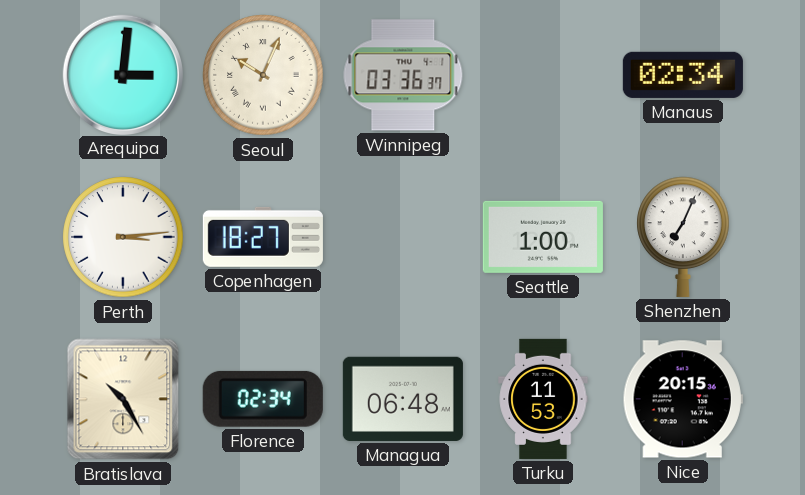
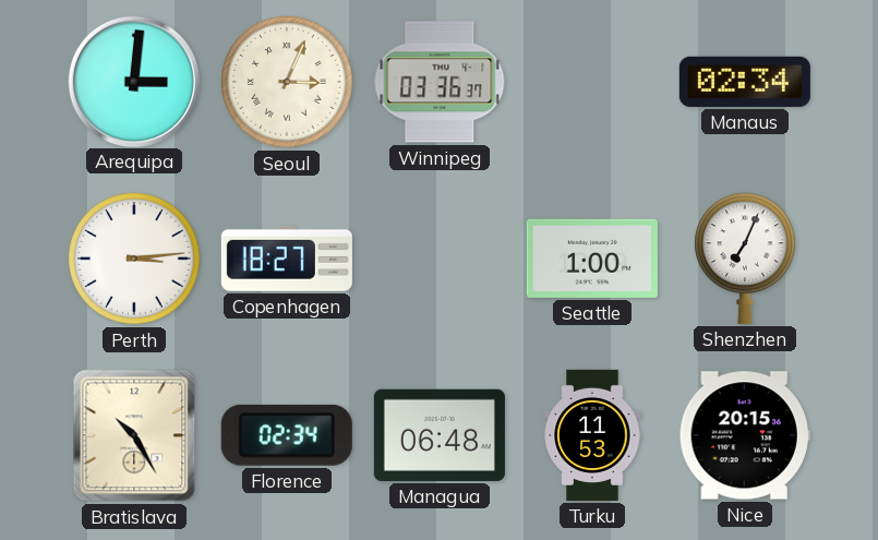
Seoul: 10:04 -> 3:04
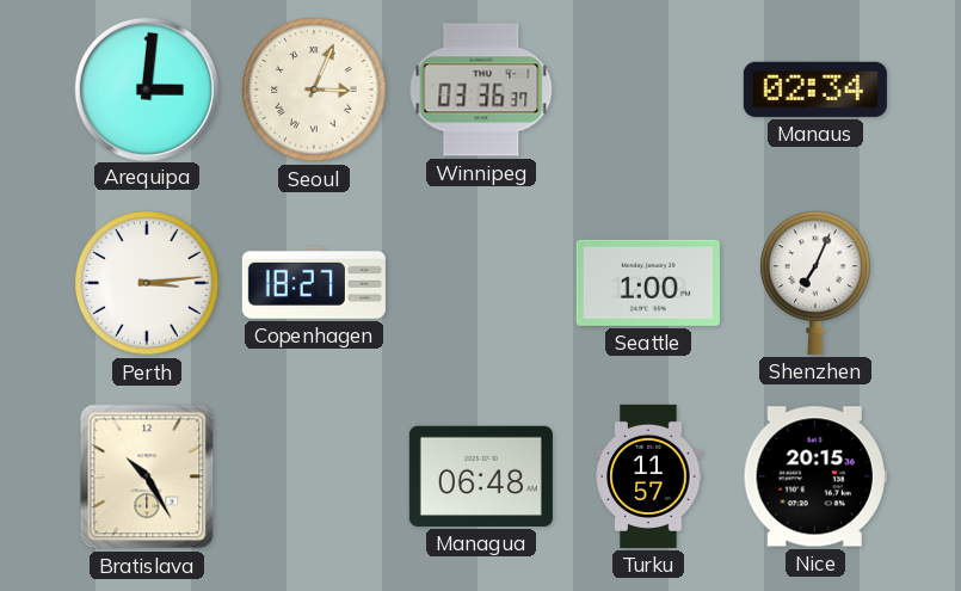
Florence: 02:34 -> none
Turku: 11:53 -> 11:57
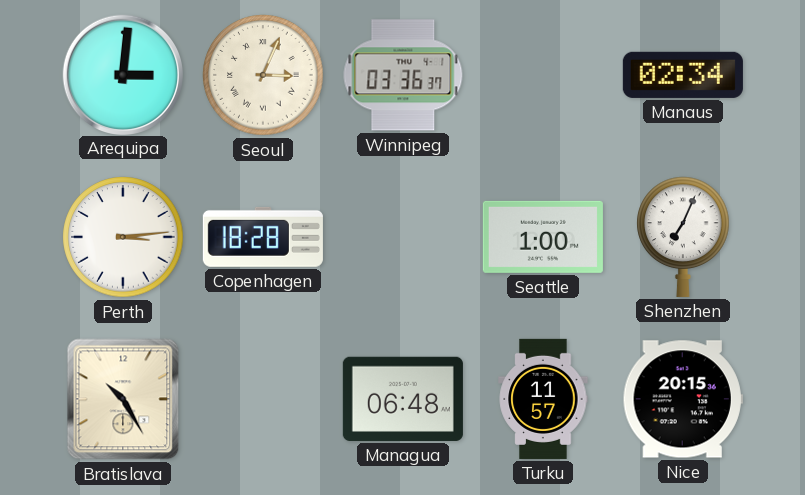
Copenhagen: 18:27 -> 18:28
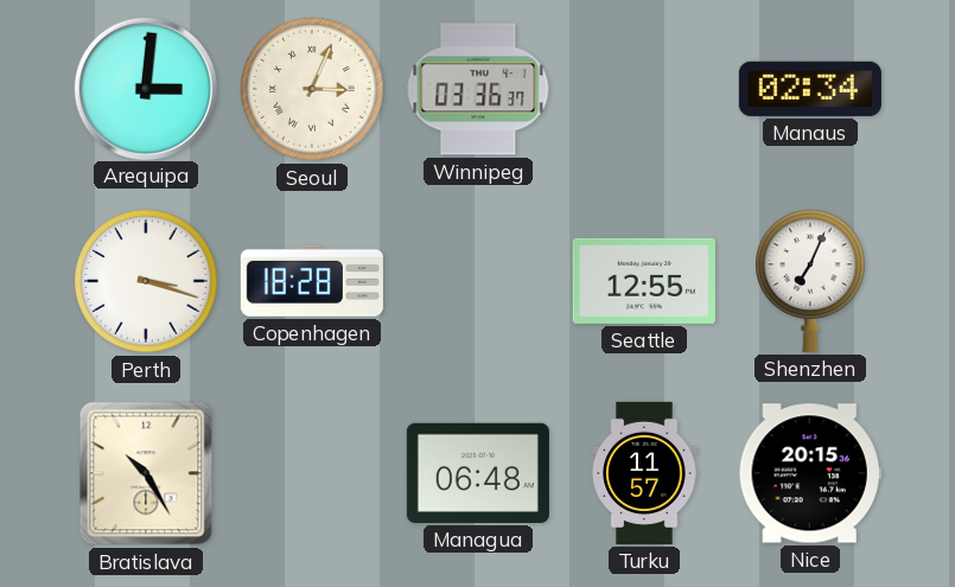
Perth: 3:14 -> 3:18
Seattle: 1:00 -> 12:55
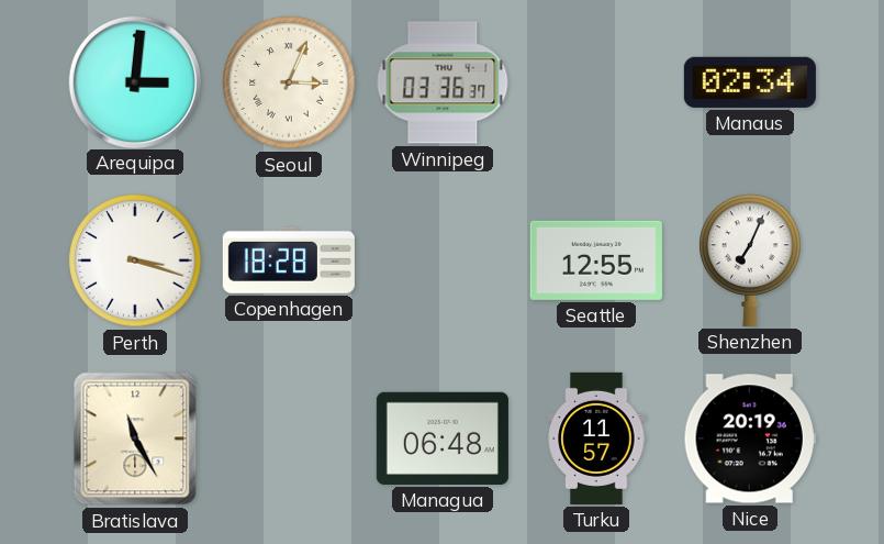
Bratislava: 10:25 -> 11:25
Nice: 20:15 -> 20:19
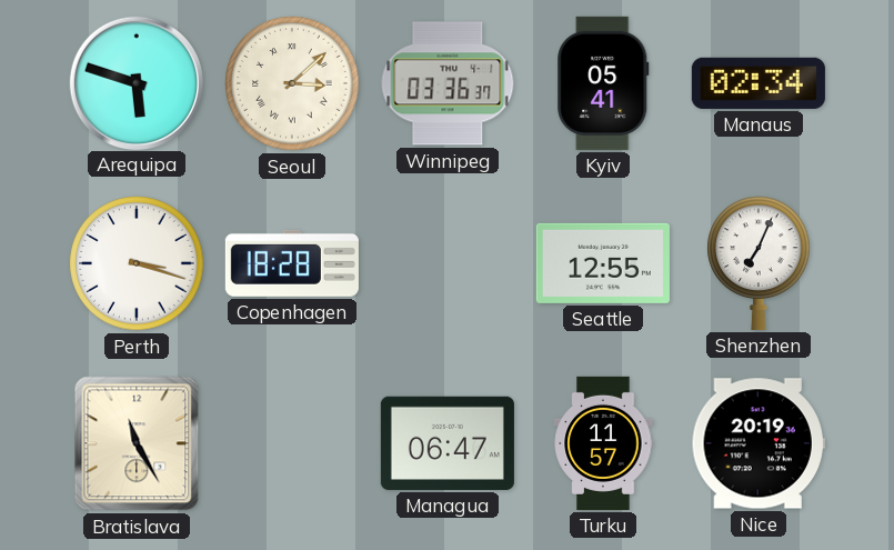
Arequipa: 3:01 -> 5:48
Seoul: 3:04 -> 3:08
Kyiv: none -> 05:41
Managua: 06:48 -> 06:47
